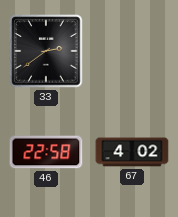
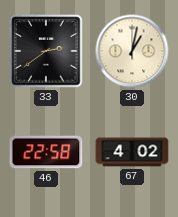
30: none -> 1:02
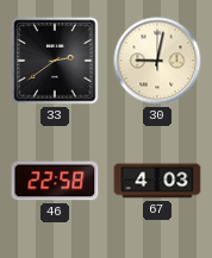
30: 1:02 -> 9:02
67: 4:02 -> 4:03
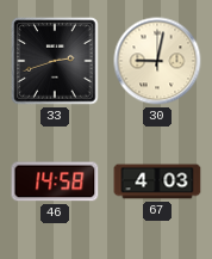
33: 2:39 -> 2:42
46: 22:58 -> 14:58
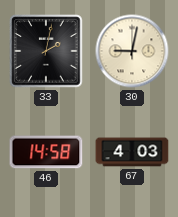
33: 2:42 -> 2:02
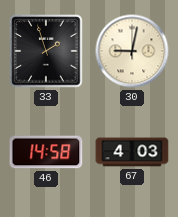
33: 2:02 -> 1:57
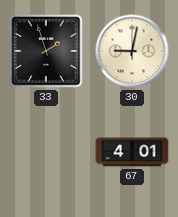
46: 14:58 -> none
67: 4:03 -> 4:01
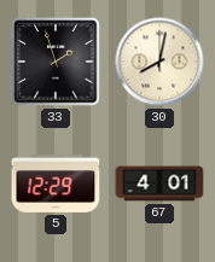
30: 9:02 -> 8:02
5: none -> 12:29
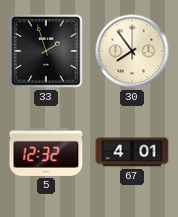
30: 8:02 -> 7:54
5: 12:29 -> 12:32
